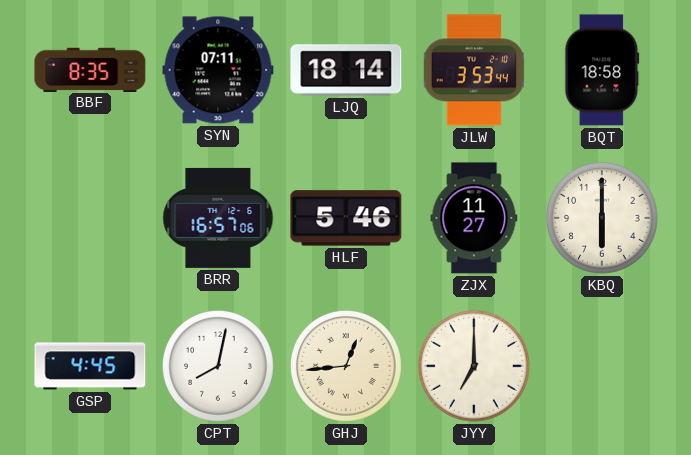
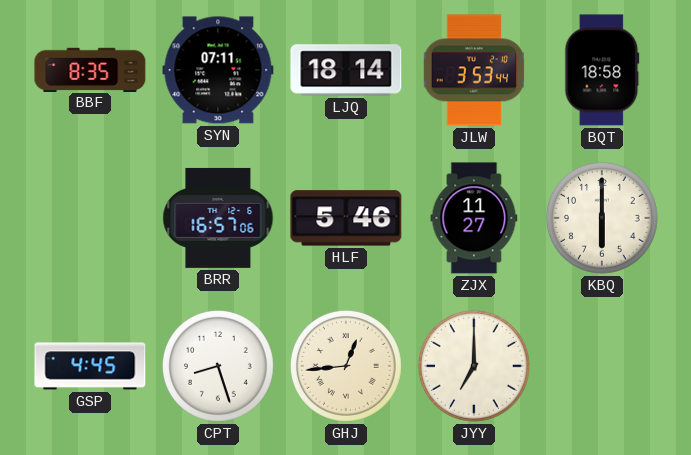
CPT: 8:02 -> 8:27
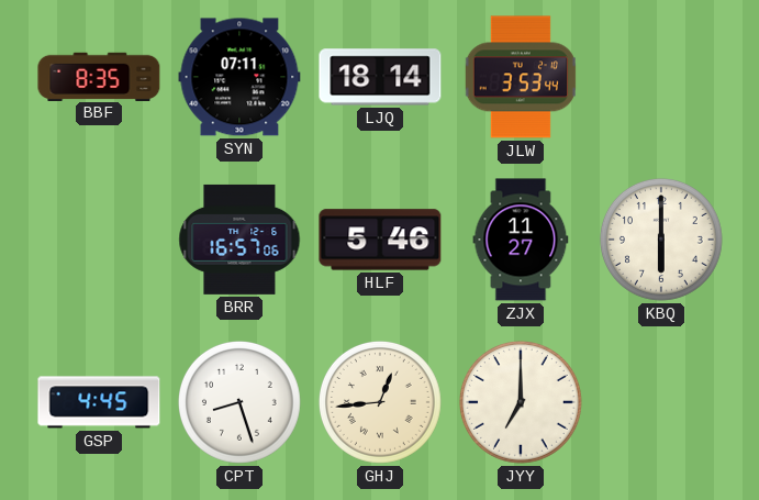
BQT: 18:58 -> none
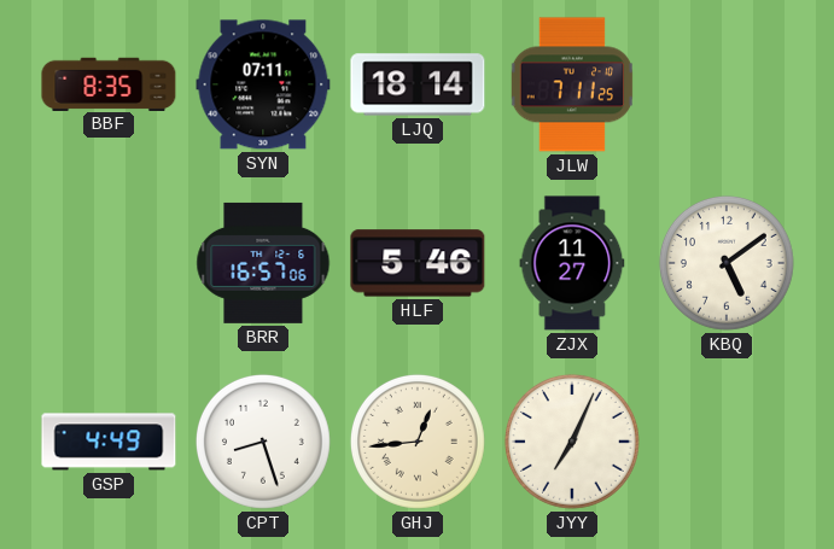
JLW: 3:53 -> 7:11
KBQ: 6:00 -> 5:09
GSP: 4:45 -> 4:49
JYY: 7:00 -> 7:04
